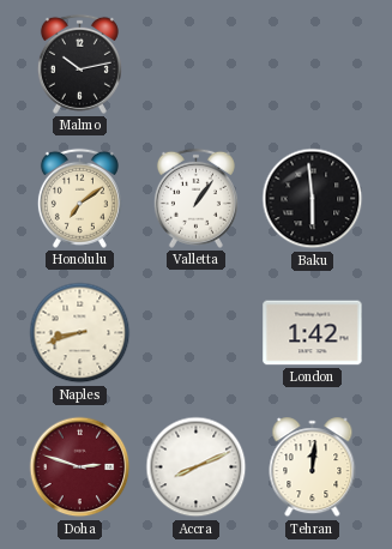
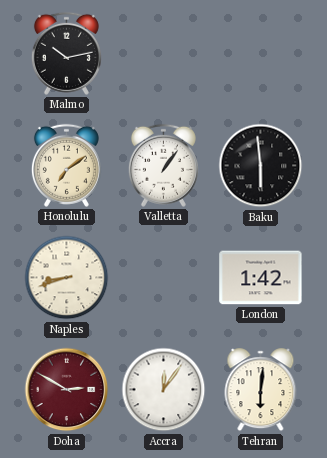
Doha: 2:48 -> 2:50
Accra: 8:11 -> 12:06
Tehran: 12:01 -> 6:01
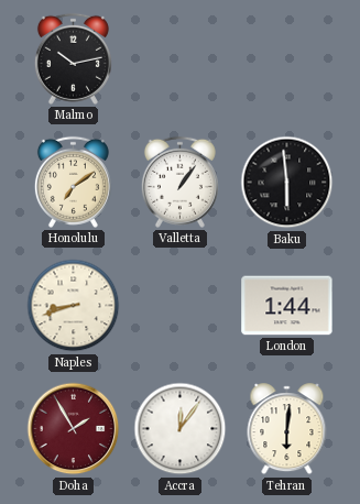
London: 1:42 -> 1:44
Doha: 2:50 -> 1:55
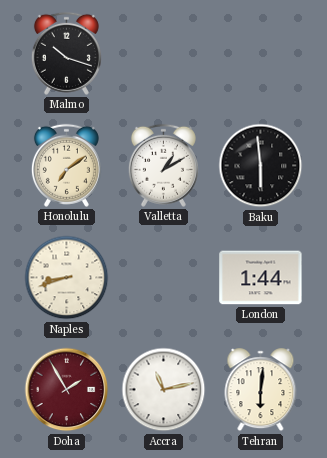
Malmo: 10:13 -> 10:18
Valletta: 1:06 -> 1:10
Accra: 12:06 -> 11:13
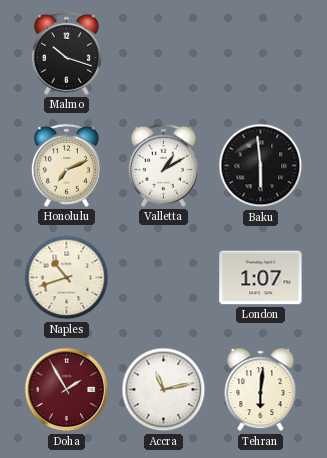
Honolulu: 7:09 -> 7:11
Naples: 8:42 -> 10:42
London: 1:44 -> 1:07
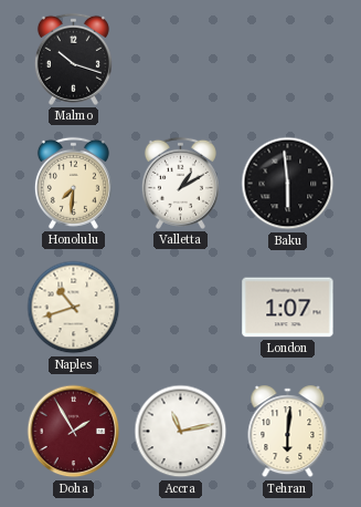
Honolulu: 7:11 -> 7:31
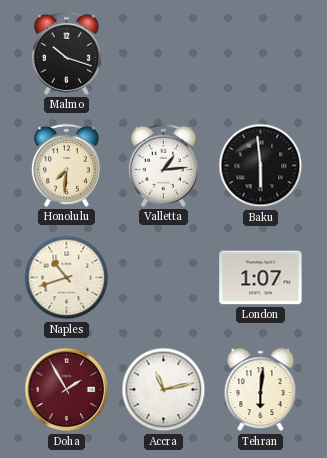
Valletta: 1:10 -> 1:14
